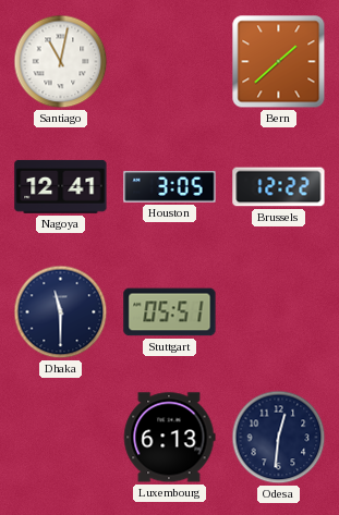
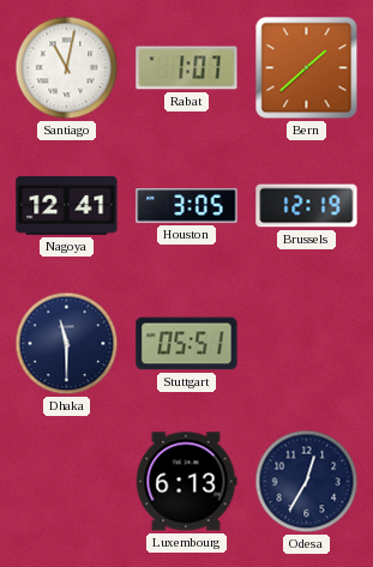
Rabat: none -> 1:07
Brussels: 12:22 -> 12:19
Odesa: 12:31 -> 12:35
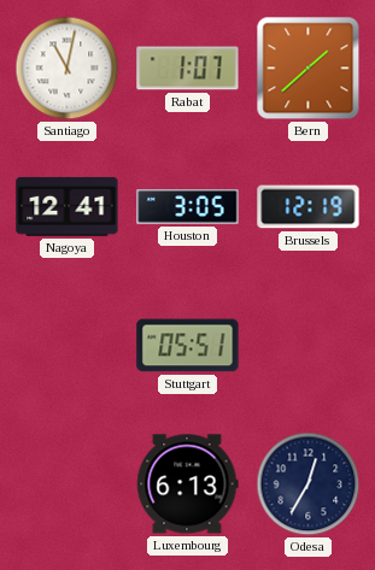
Dhaka: 11:30 -> none
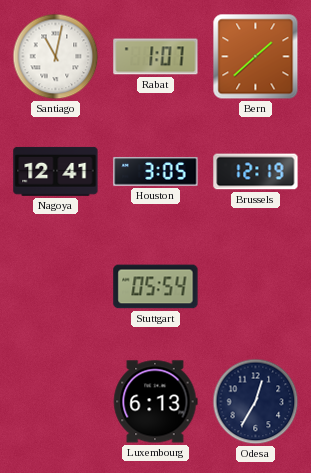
Stuttgart: 05:51 -> 05:54
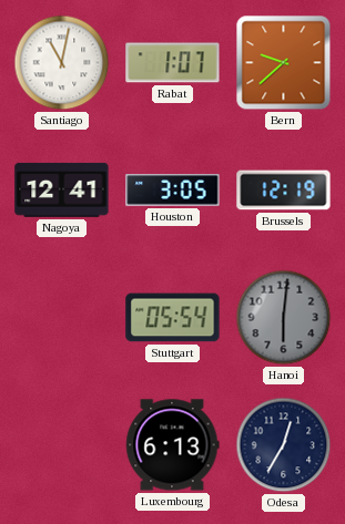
Bern: 1:38 -> 9:38
Hanoi: none -> 6:01
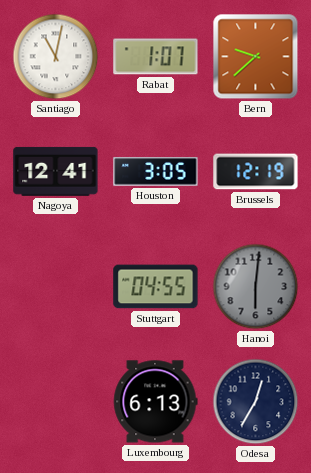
Stuttgart: 05:54 -> 04:55
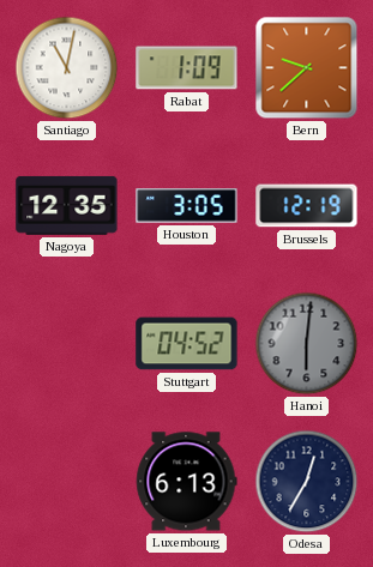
Rabat: 1:07 -> 1:09
Nagoya: 12:41 -> 12:35
Stuttgart: 04:55 -> 04:52
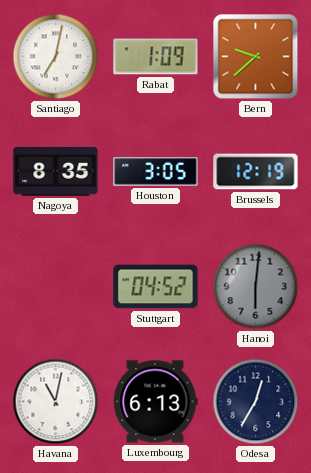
Santiago: 11:02 -> 7:02
Nagoya: 12:35 -> 8:35
Havana: none -> 11:02
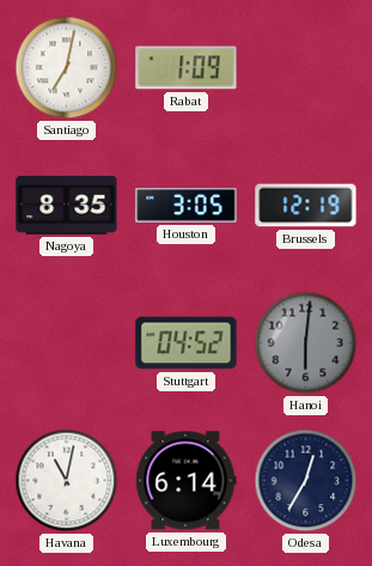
Bern: 9:38 -> none
Luxembourg: 6:13 -> 6:14
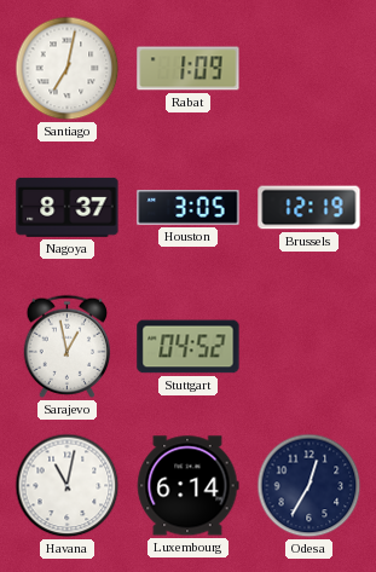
Nagoya: 8:35 -> 8:37
Sarajevo: none -> 12:58
Hanoi: 6:01 -> none
